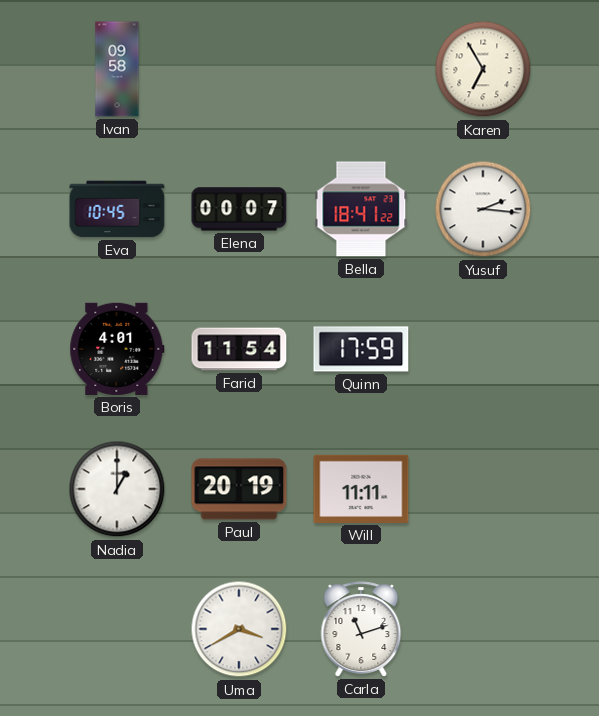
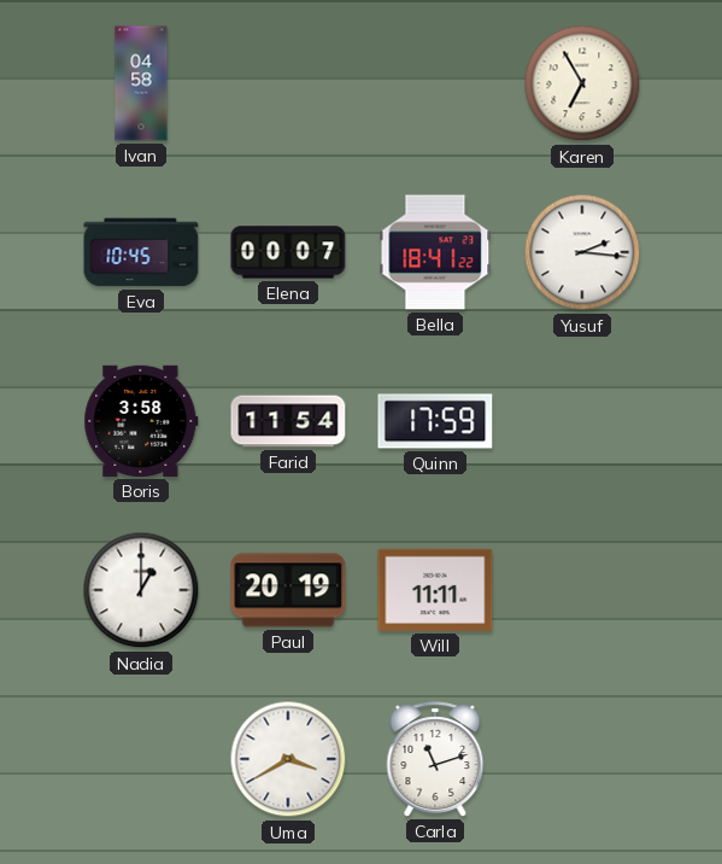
Ivan: 09:58 -> 04:58
Boris: 4:01 -> 3:58
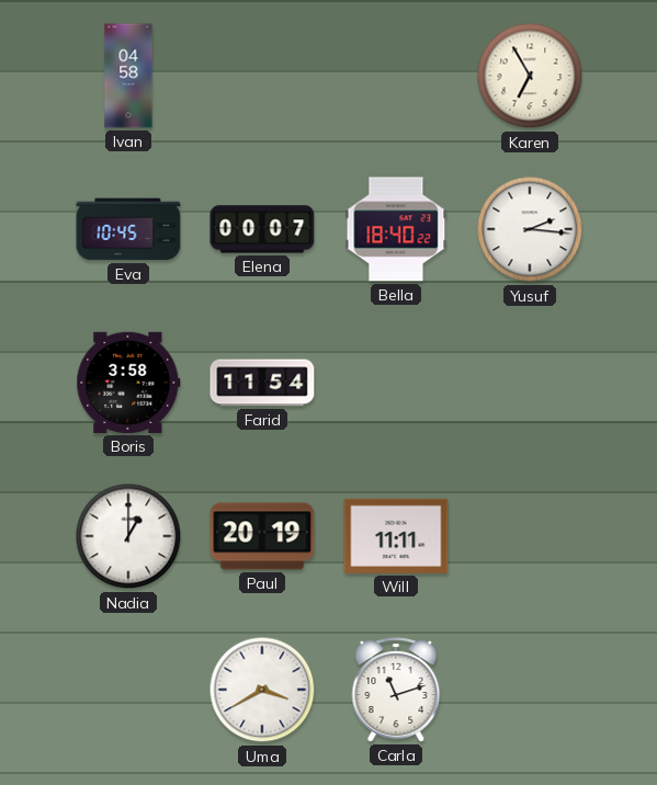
Bella: 18:41 -> 18:40
Quinn: 17:59 -> none
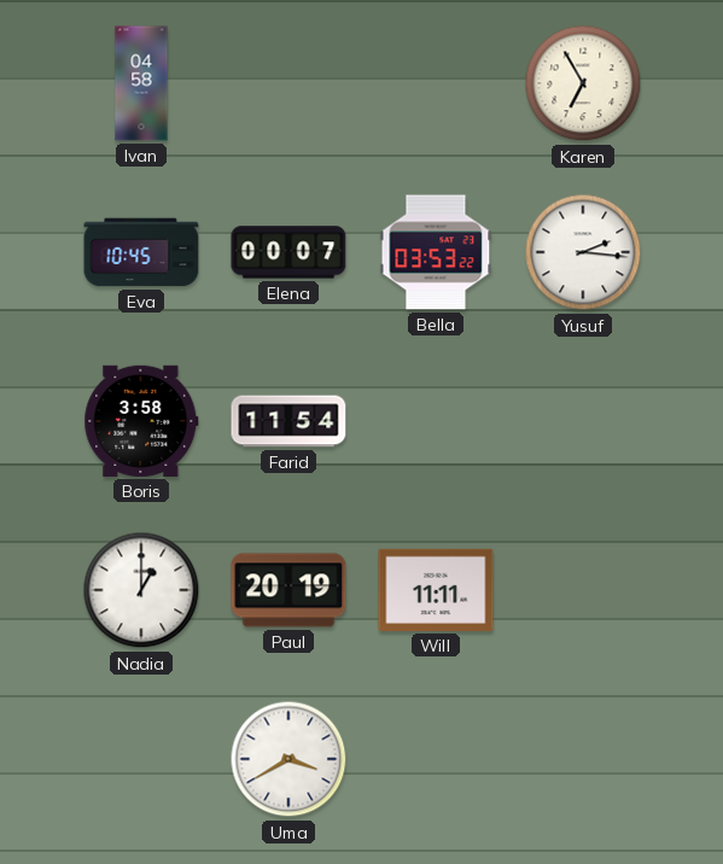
Bella: 18:40 -> 03:53
Carla: 11:12 -> none
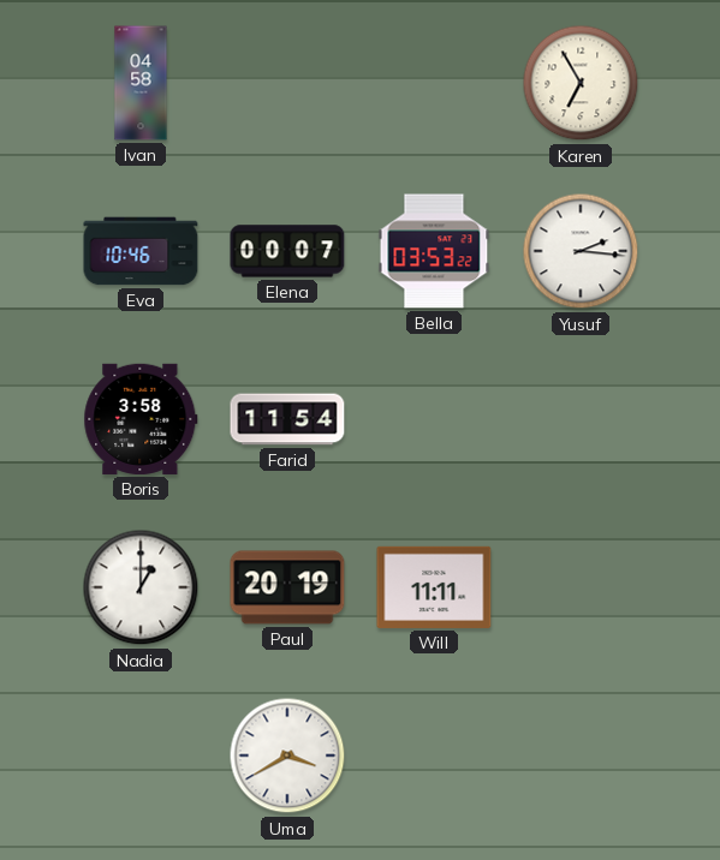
Eva: 10:45 -> 10:46
